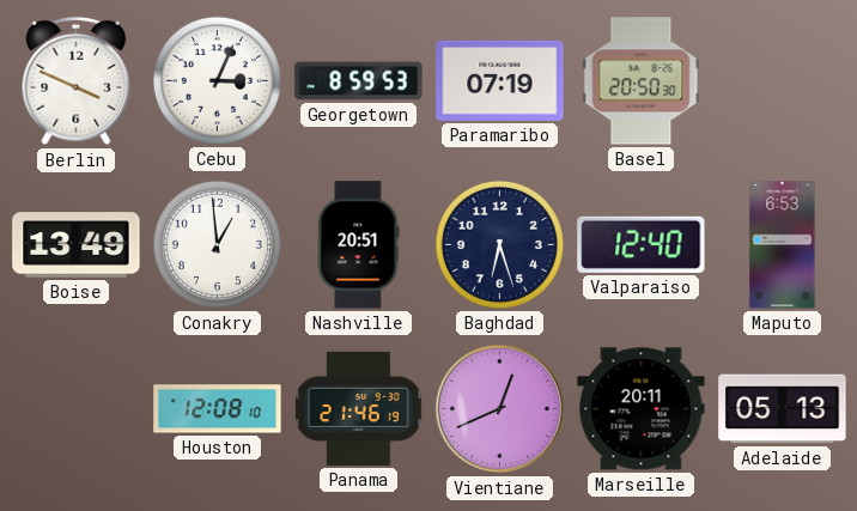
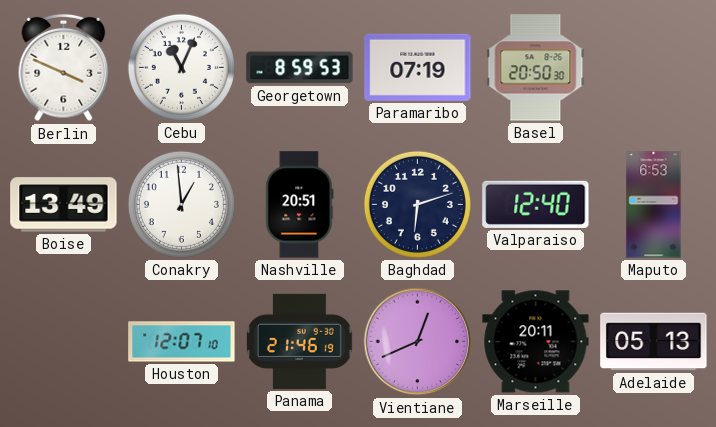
Cebu: 3:04 -> 11:04
Baghdad: 6:27 -> 6:12
Houston: 12:08 -> 12:07
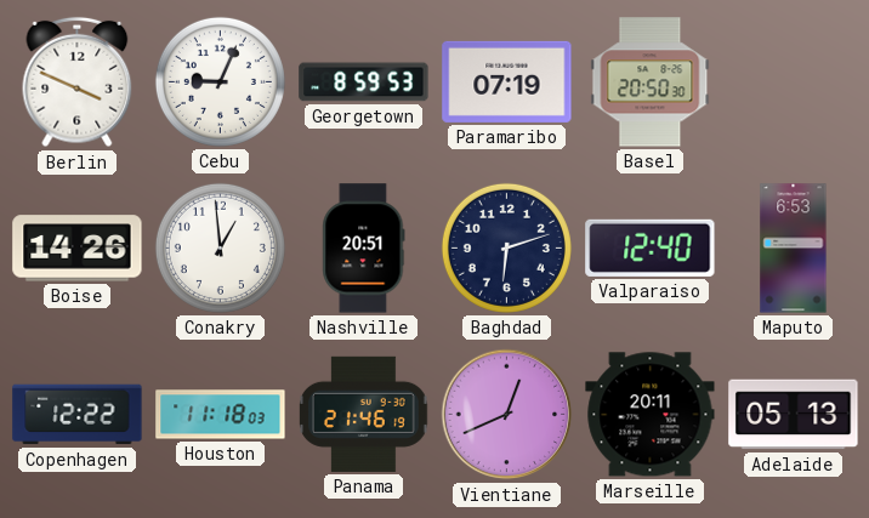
Cebu: 11:04 -> 9:04
Boise: 13:49 -> 14:26
Copenhagen: none -> 12:22
Houston: 12:07 -> 11:18
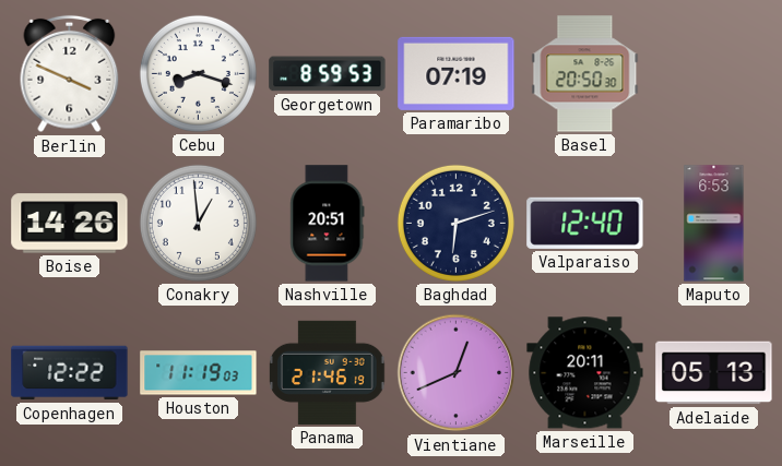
Cebu: 9:04 -> 8:18
Houston: 11:18 -> 11:19
